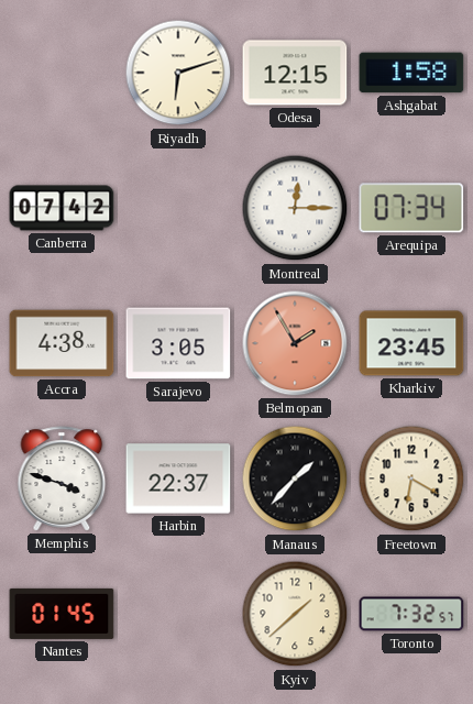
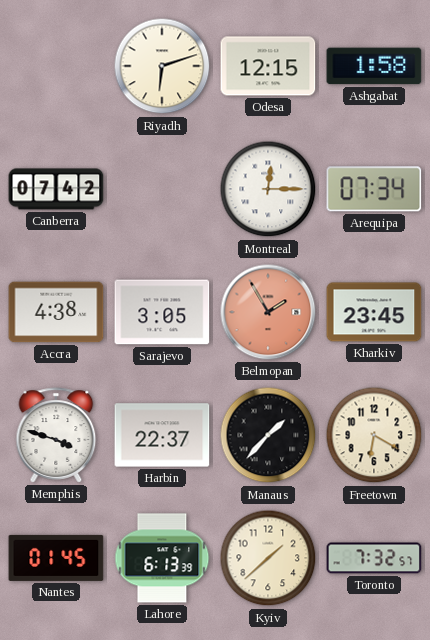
Lahore: none -> 6:13
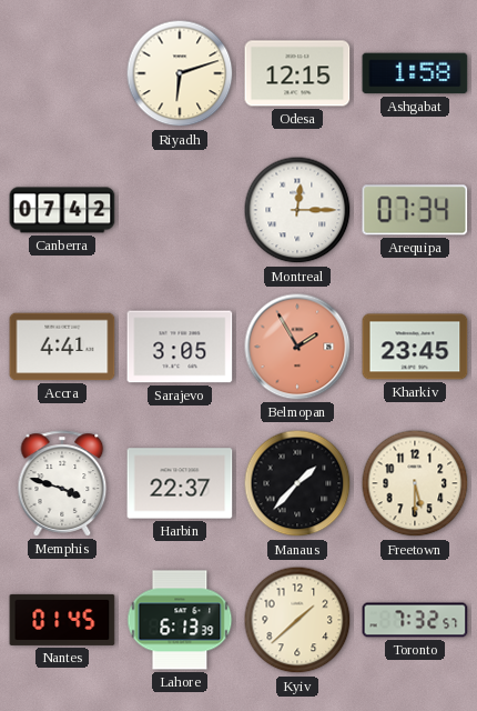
Accra: 4:38 -> 4:41
Freetown: 6:20 -> 5:30
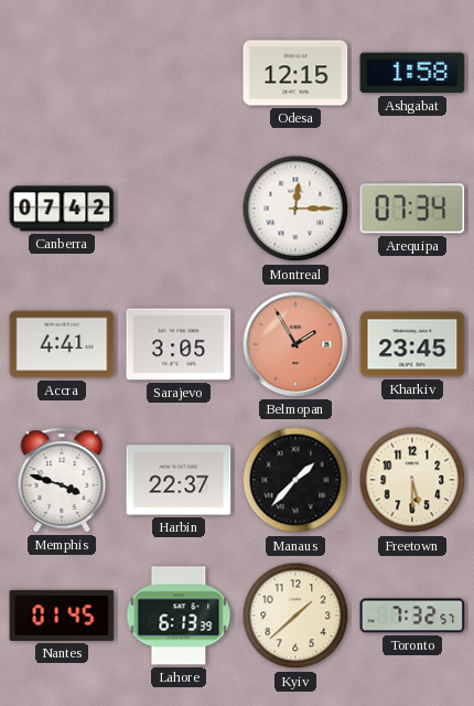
Riyadh: 6:12 -> none
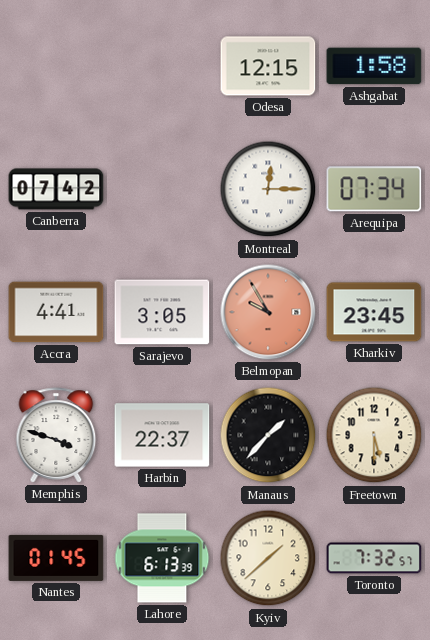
Belmopan: 1:55 -> 9:55
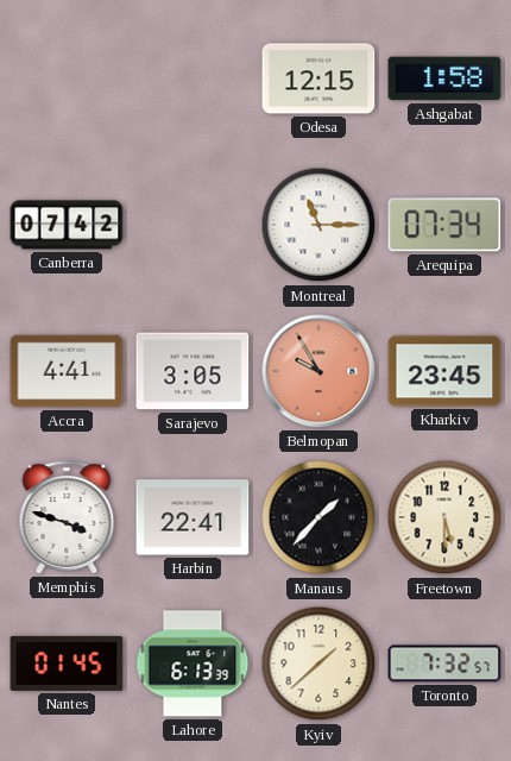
Montreal: 12:15 -> 11:15
Harbin: 22:37 -> 22:41
